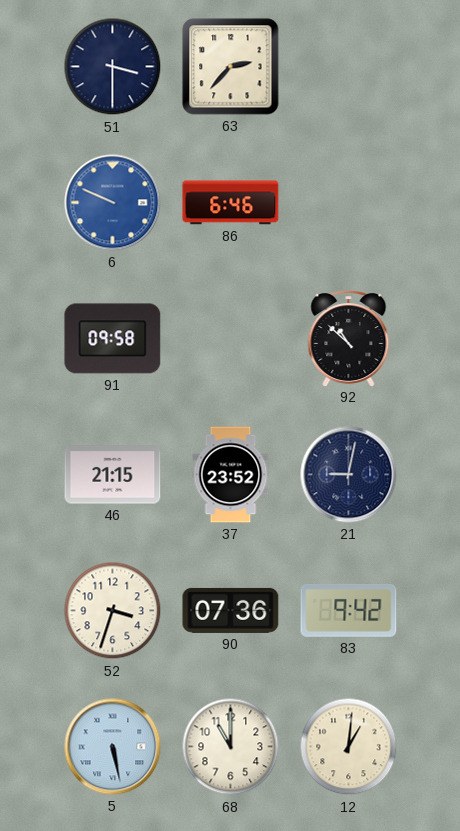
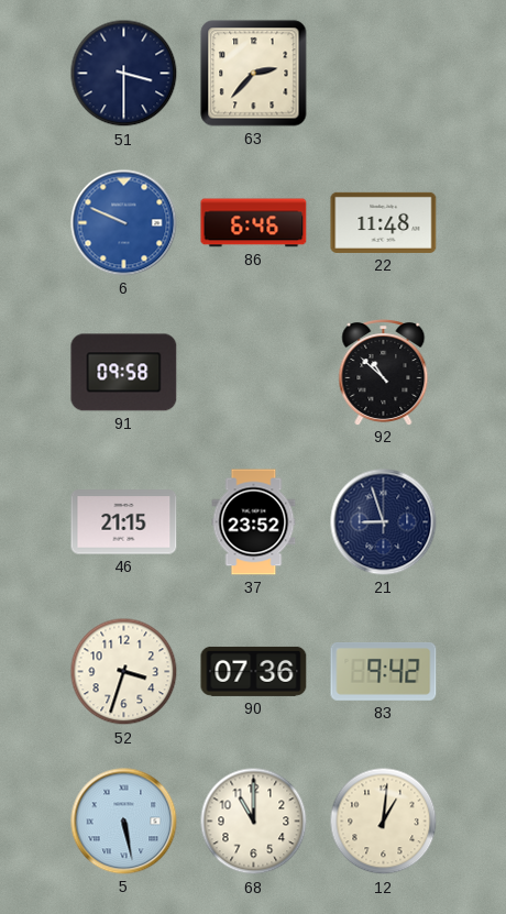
22: none -> 11:48
21: 9:02 -> 8:57
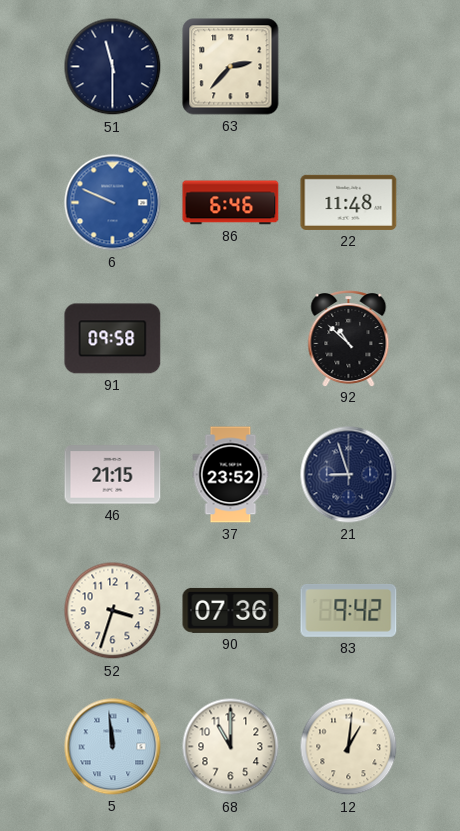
51: 3:30 -> 11:30
5: 5:28 -> 11:59
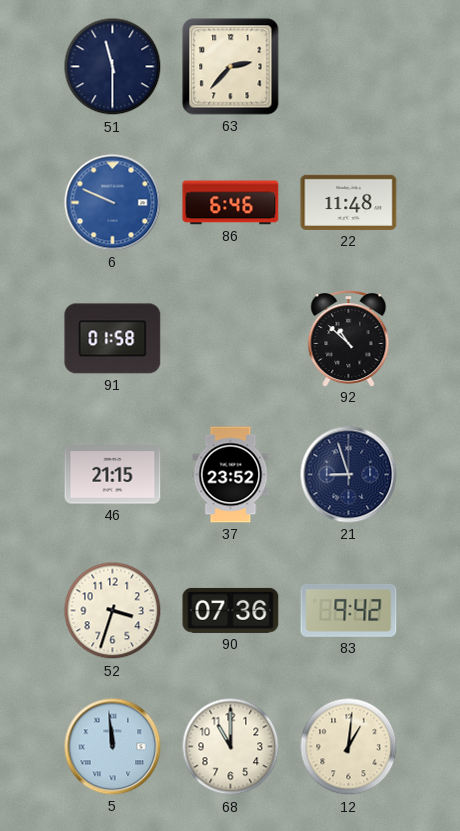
91: 09:58 -> 01:58
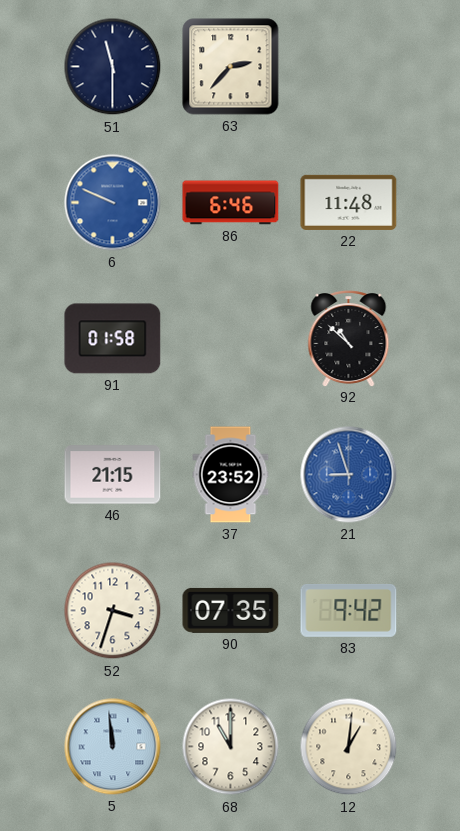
21 dial: navy -> blue
90: 07:36 -> 07:35
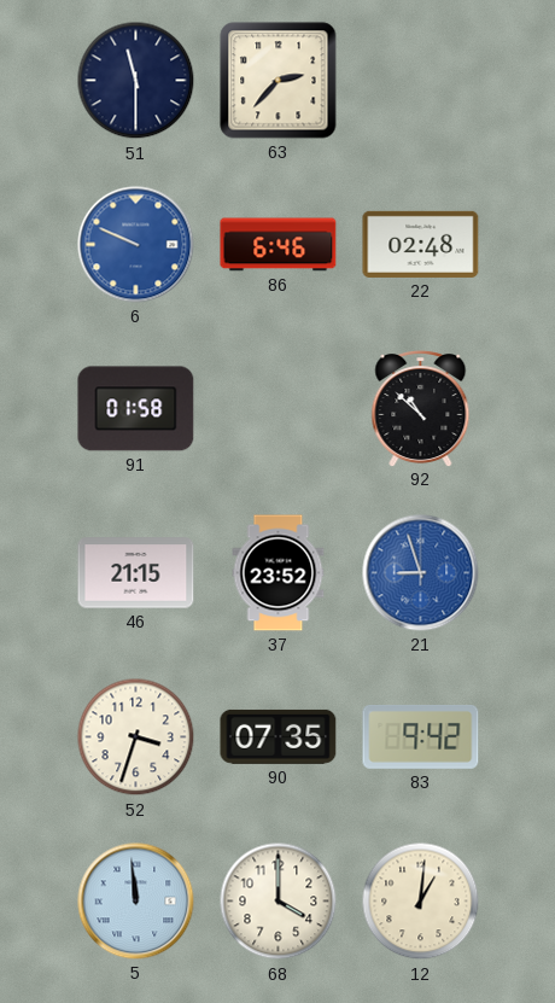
22: 11:48 -> 02:48
68: 11:00 -> 4:00
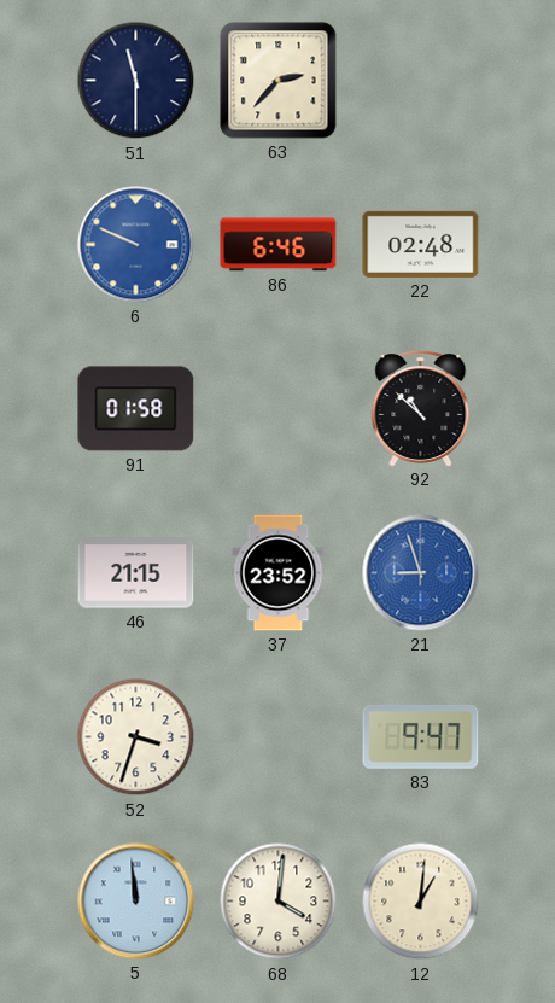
90: 07:35 -> none
83: 9:42 -> 9:47
68: 4:00 -> 4:01
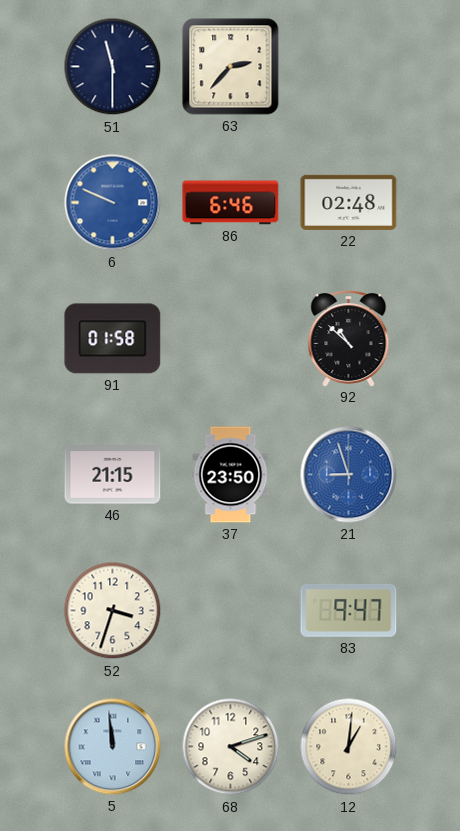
37: 23:52 -> 23:50
68: 4:01 -> 4:12
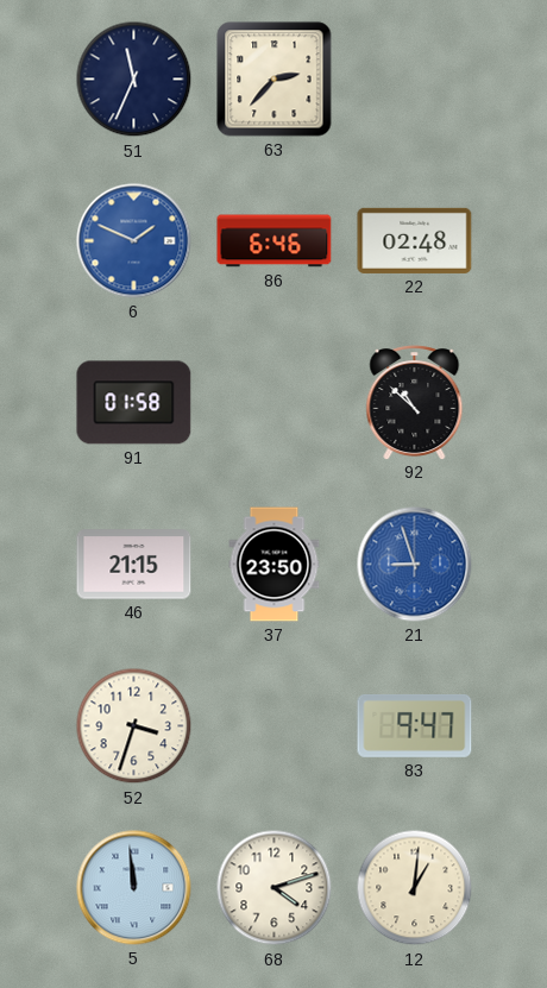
51: 11:30 -> 11:34
6: 9:49 -> 1:49
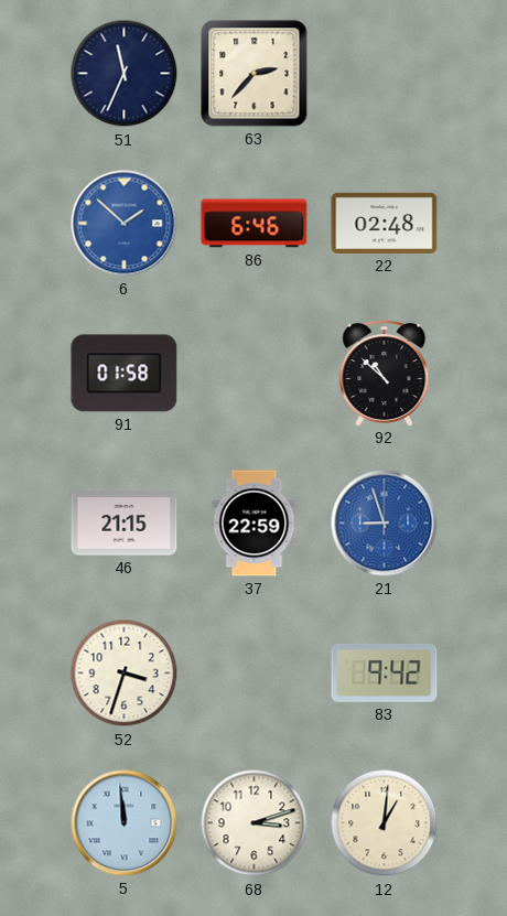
6: 1:49 -> 1:52
37: 23:50 -> 22:59
83: 9:47 -> 9:42
68: 4:12 -> 3:12
